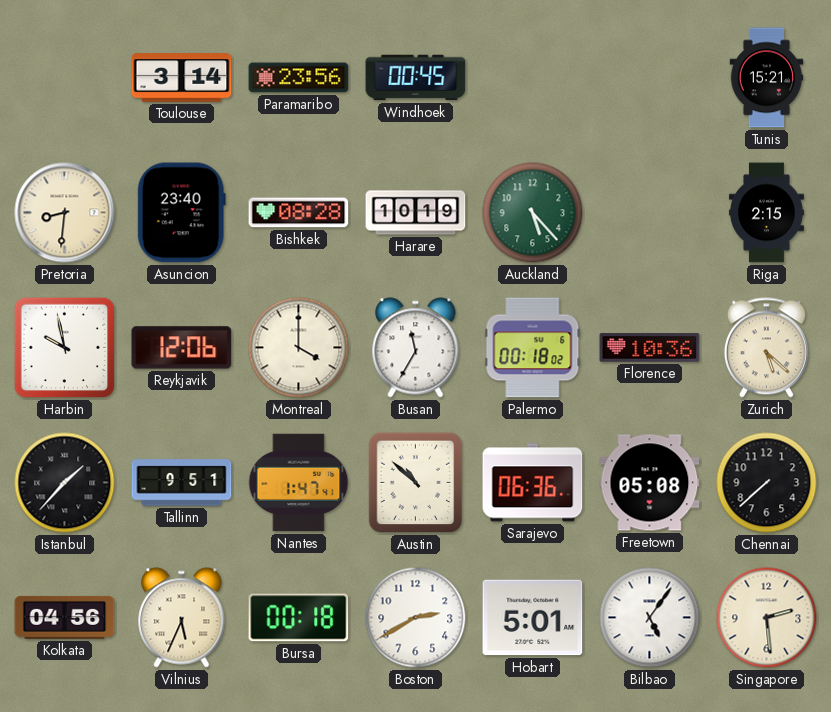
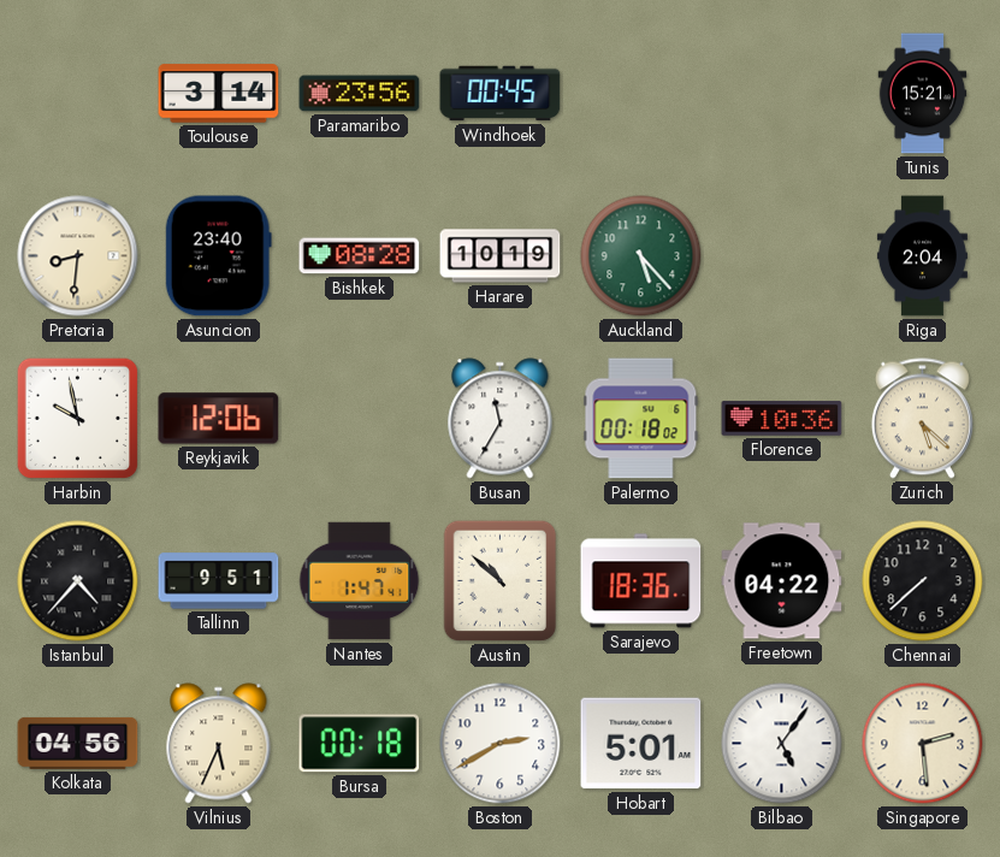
Riga: 2:15 -> 2:04
Montreal: 4:00 -> none
Istanbul: 1:37 -> 4:37
Sarajevo: 06:36 -> 18:36
Freetown: 05:08 -> 04:22
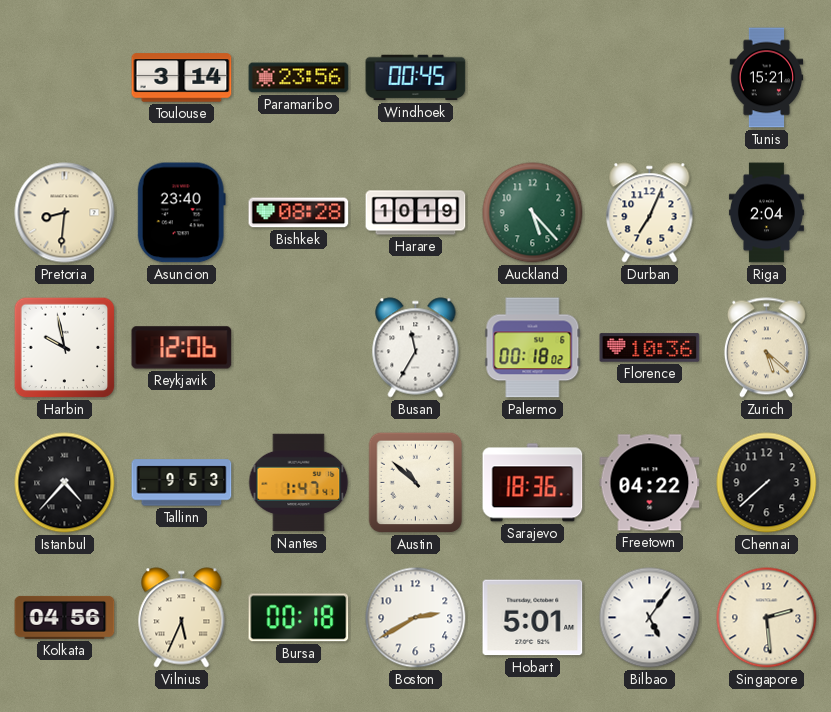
Durban: none -> 7:04
Tallinn: 9:51 -> 9:53
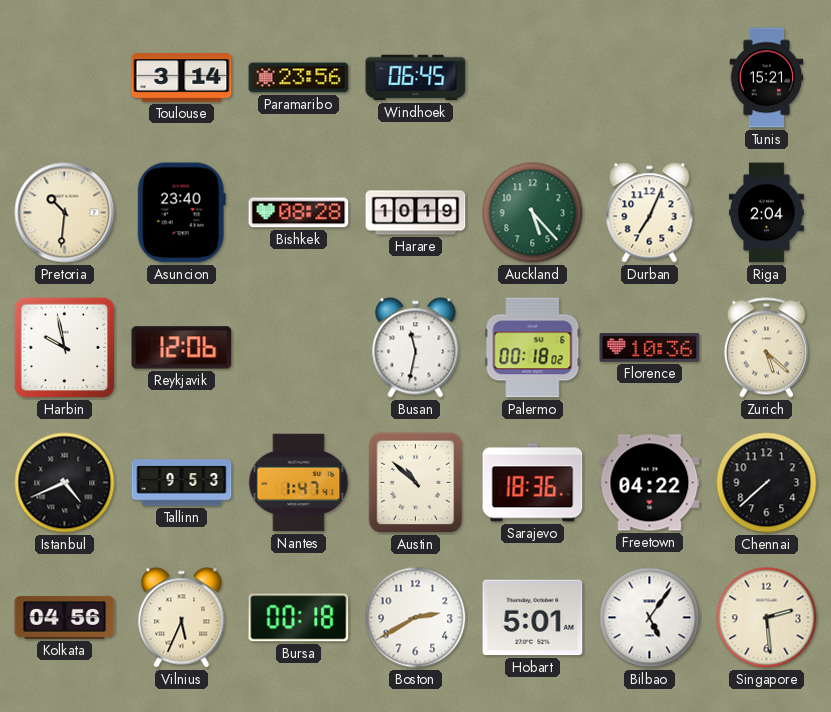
Windhoek: 00:45 -> 06:45
Pretoria: 8:31 -> 10:31
Busan: 11:35 -> 11:32
Istanbul: 4:37 -> 4:41
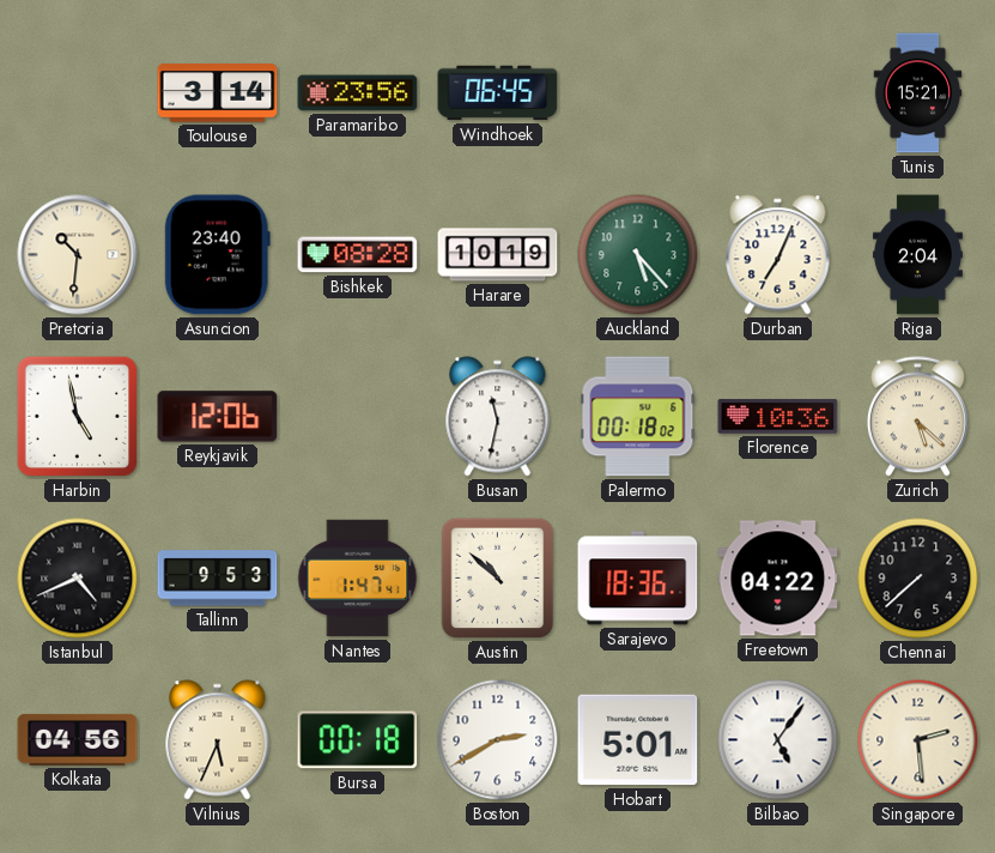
Harbin: 9:58 -> 4:58
